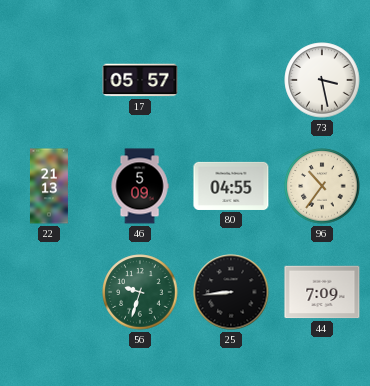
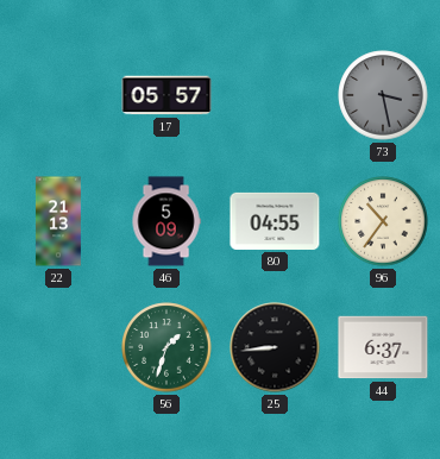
73 dial: white -> grey
56: 9:33 -> 1:33
44: 7:09 -> 6:37
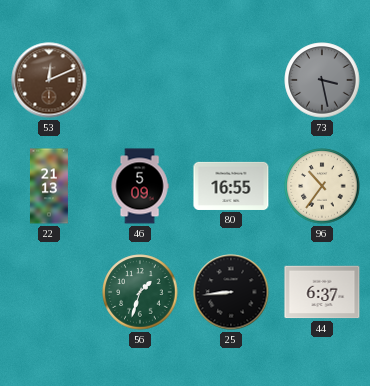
53: none -> 12:11
17: 05:57 -> none
80: 04:55 -> 16:55
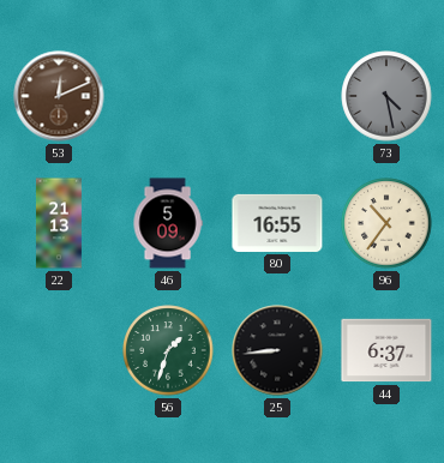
73: 3:28 -> 4:28
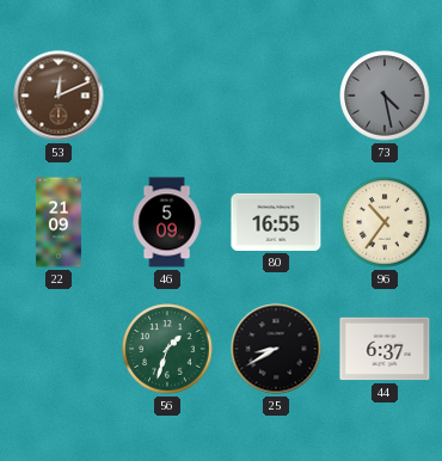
22: 21:13 -> 21:09
25: 8:44 -> 8:40
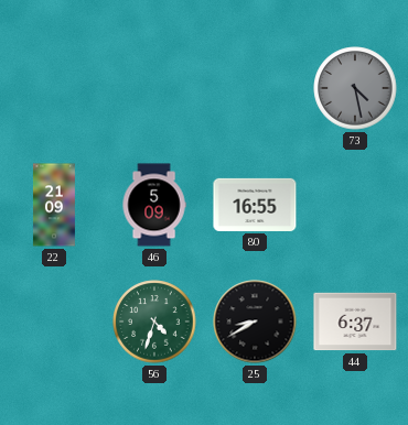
53: 12:11 -> none
96: 10:36 -> none
56: 1:33 -> 4:33
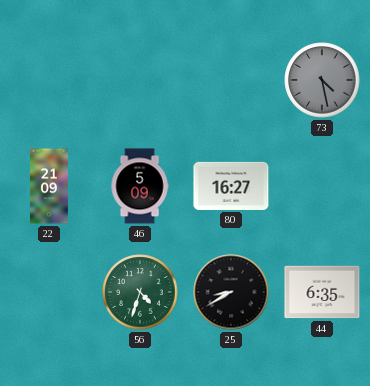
80: 16:55 -> 16:27
44: 6:37 -> 6:35
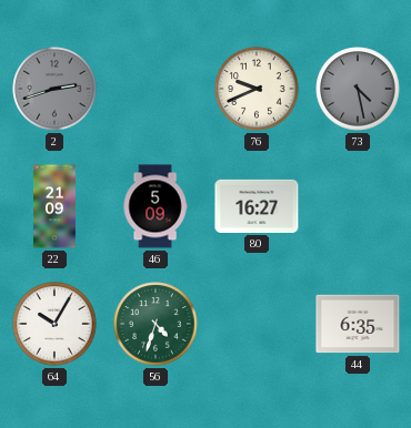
2: none -> 2:42
76: none -> 9:41
64: none -> 10:05
25: 8:40 -> none
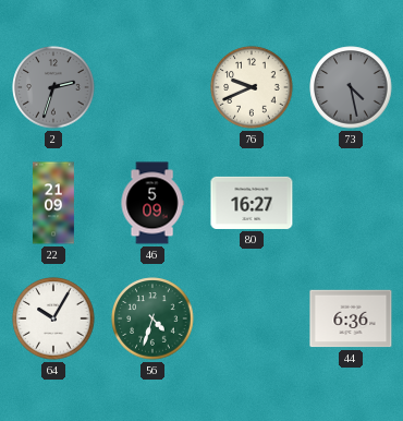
2: 2:42 -> 2:33
44: 6:35 -> 6:36
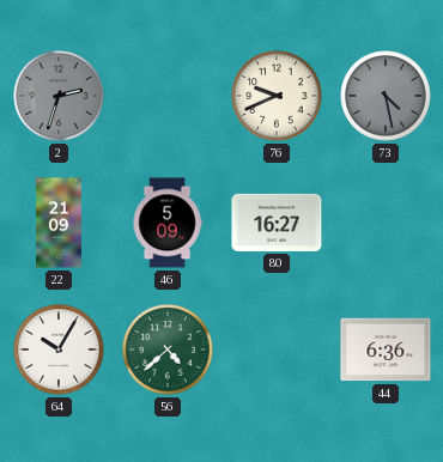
56: 4:33 -> 4:38
